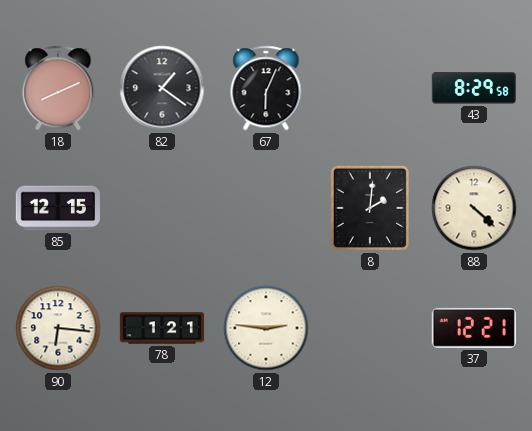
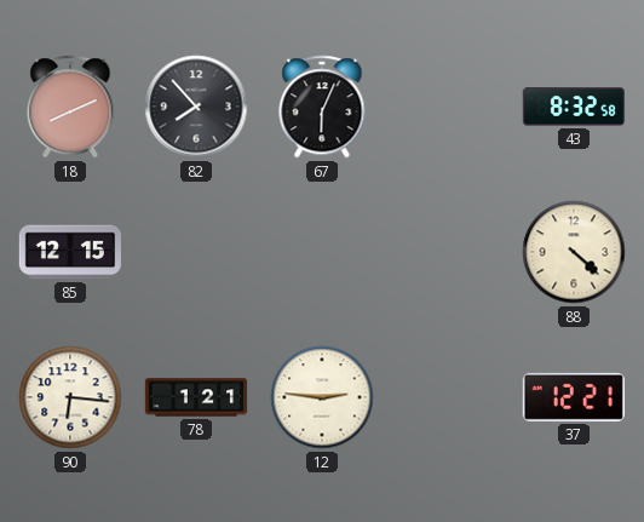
82: 1:21 -> 7:53
43: 8:29 -> 8:32
8: 2:01 -> none
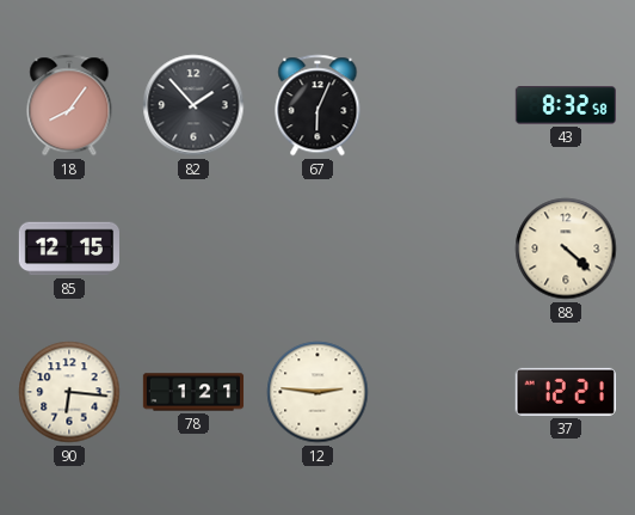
18: 8:11 -> 8:06
82: 7:53 -> 1:53
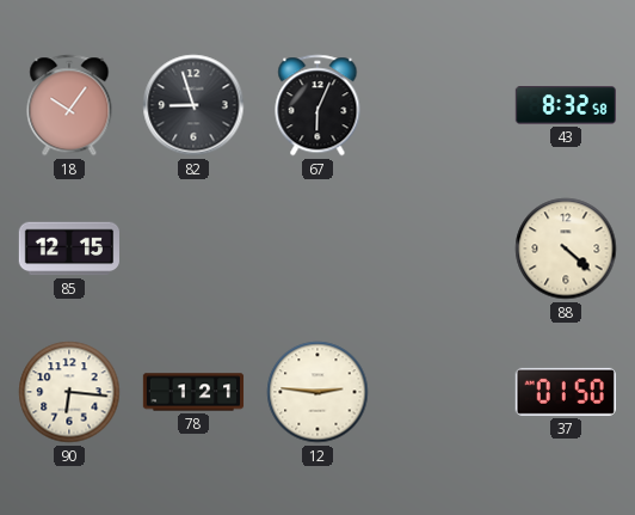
18: 8:06 -> 10:06
82: 1:53 -> 8:57
37: 12:21 -> 01:50
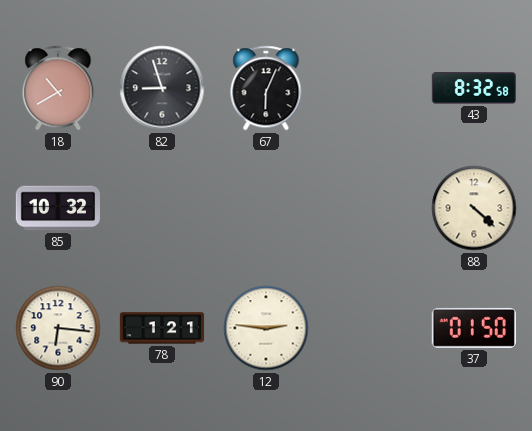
18: 10:06 -> 10:40
85: 12:15 -> 10:32
